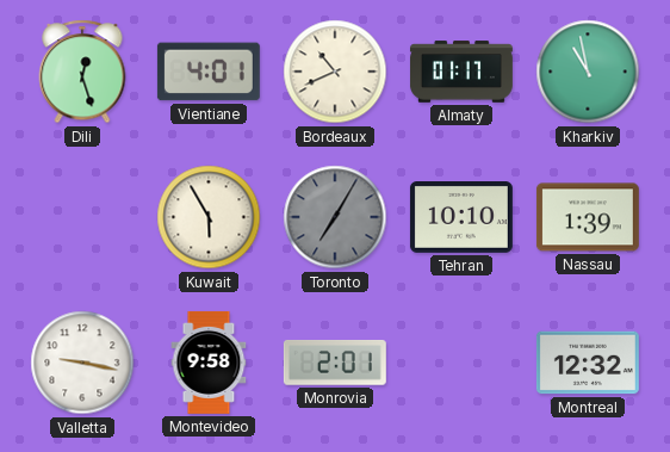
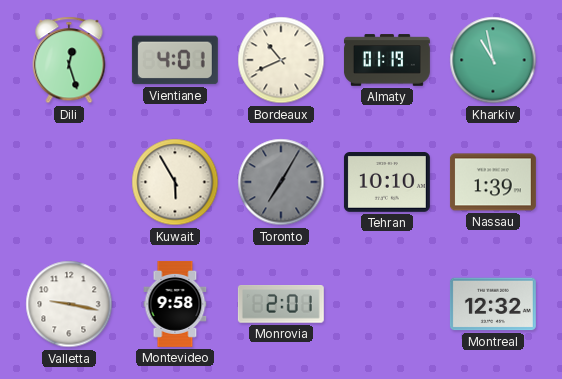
Almaty: 01:17 -> 01:19
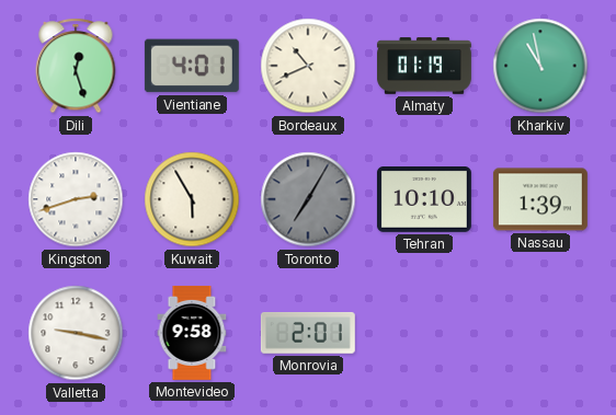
Kingston: none -> 2:42
Montreal: 12:32 -> none
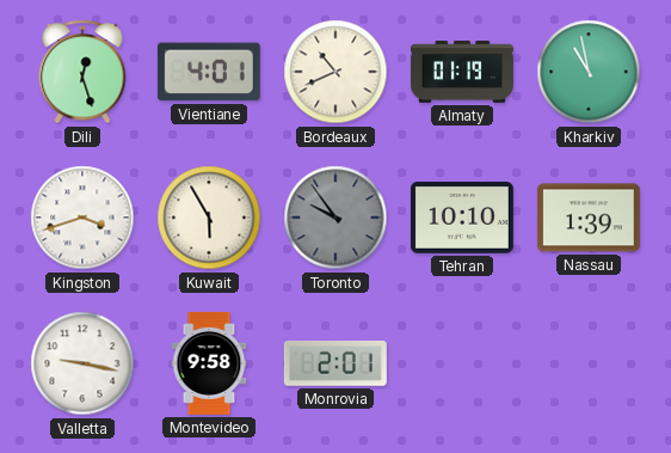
Kingston: 2:42 -> 3:42
Toronto: 7:05 -> 9:54
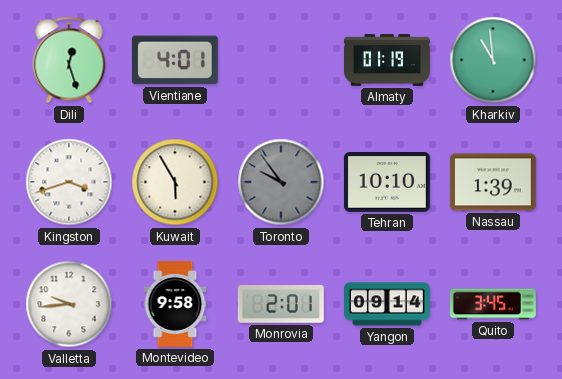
Bordeaux: 10:41 -> none
Kharkiv: 10:58 -> 10:59
Valletta: 9:17 -> 9:44
Yangon: none -> 09:14
Quito: none -> 3:45
